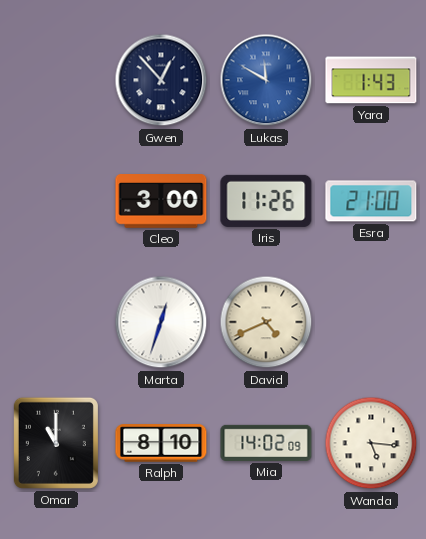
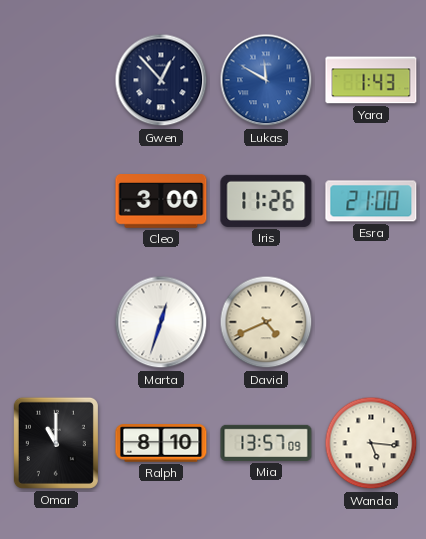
Mia: 14:02 -> 13:57
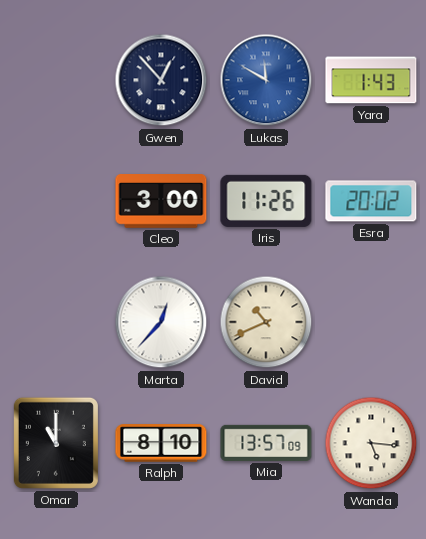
Esra: 21:00 -> 20:02
Marta: 12:33 -> 12:37
David: 4:41 -> 10:41
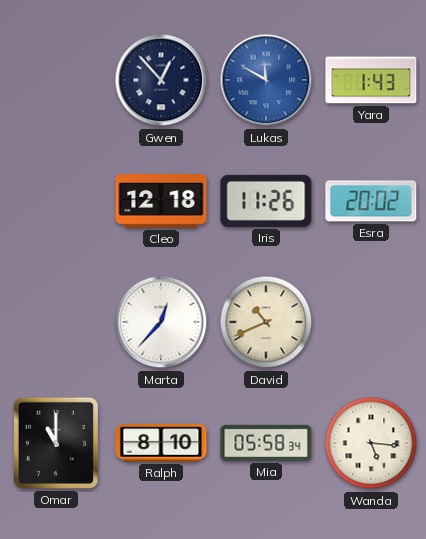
Cleo: 3:00 -> 12:18
Mia: 13:57 -> 05:58
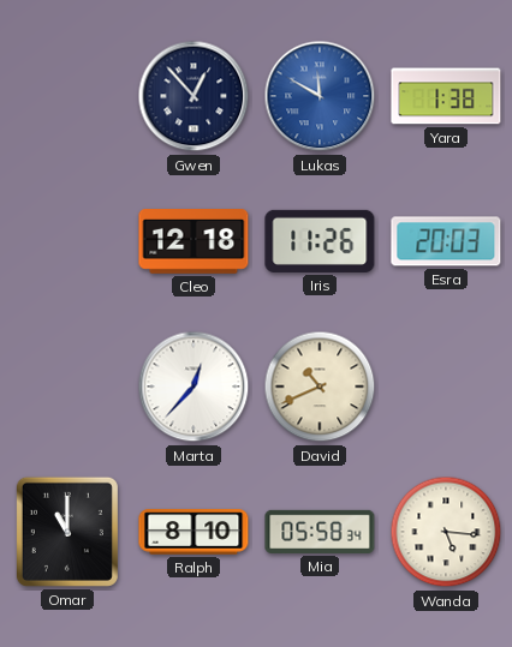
Yara: 1:43 -> 1:38
Esra: 20:02 -> 20:03
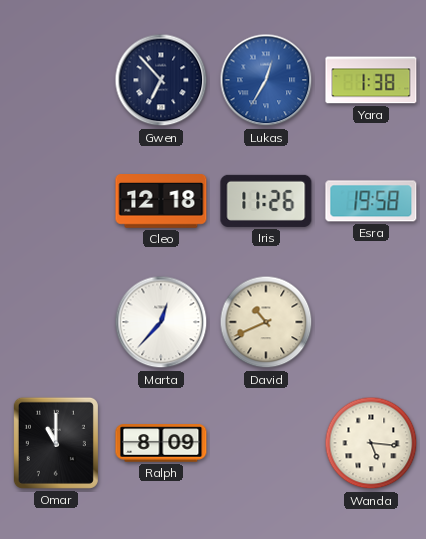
Gwen: 12:53 -> 6:53
Lukas: 11:50 -> 12:35
Esra: 20:03 -> 19:58
Ralph: 8:10 -> 8:09
Mia: 05:58 -> none
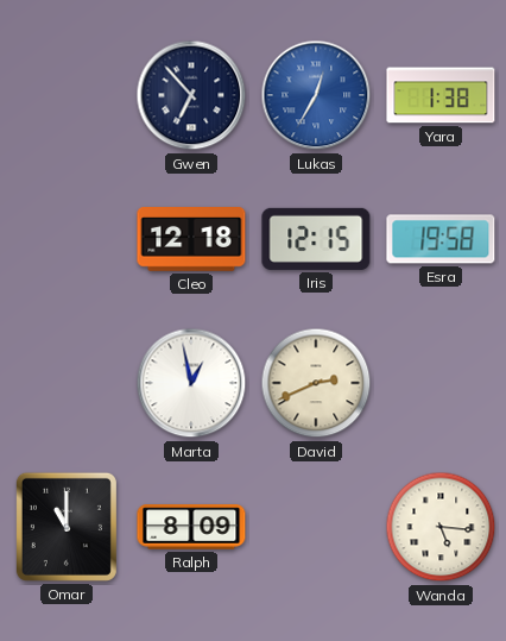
Iris: 11:26 -> 12:15
Marta: 12:37 -> 12:58
David: 10:41 -> 2:41
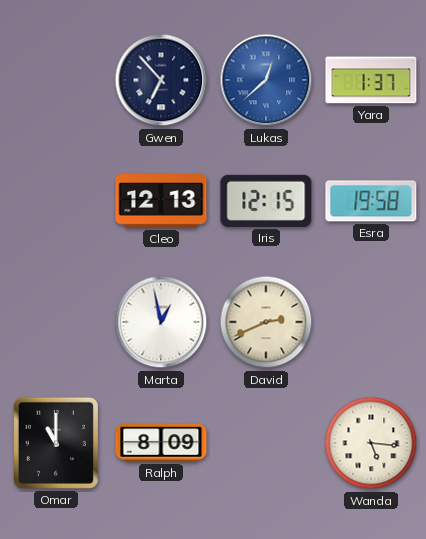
Lukas: 12:35 -> 12:38
Yara: 1:38 -> 1:37
Cleo: 12:18 -> 12:13
